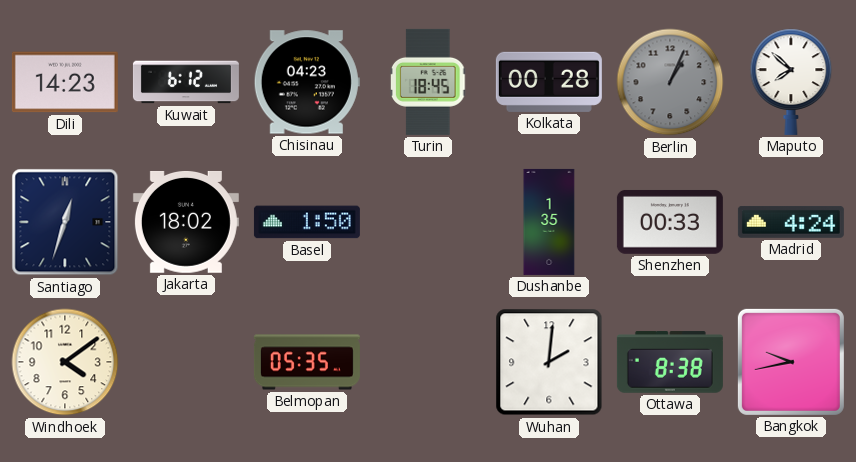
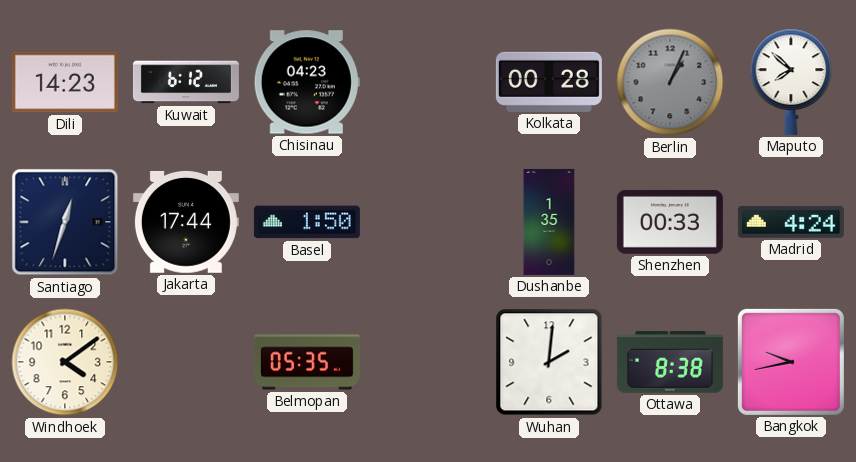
Turin: 18:45 -> none
Jakarta: 18:02 -> 17:44
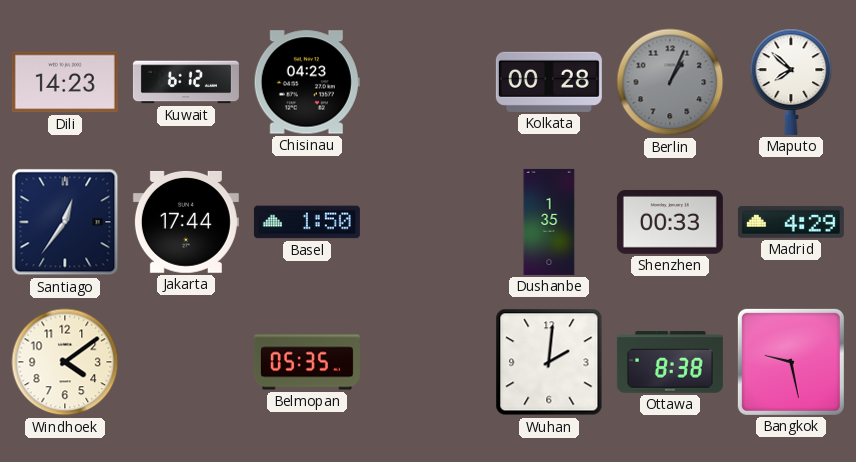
Santiago: 12:33 -> 12:36
Madrid: 4:24 -> 4:29
Bangkok: 9:43 -> 9:28
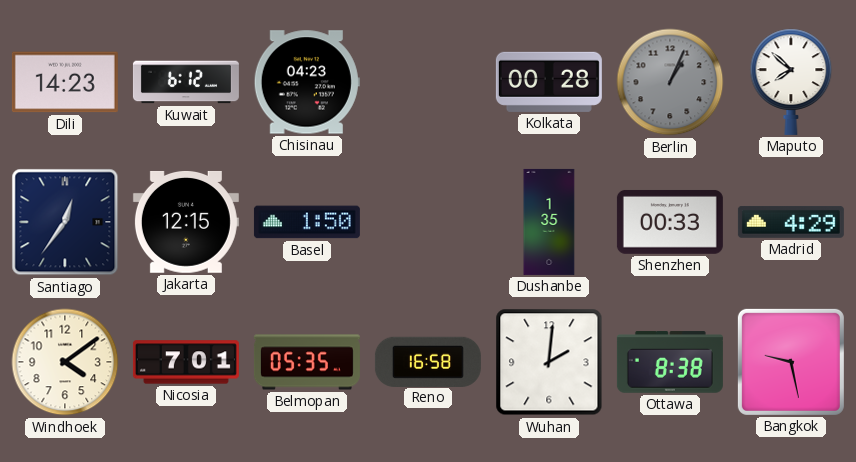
Jakarta: 17:44 -> 12:15
Nicosia: none -> 7:01
Reno: none -> 16:58
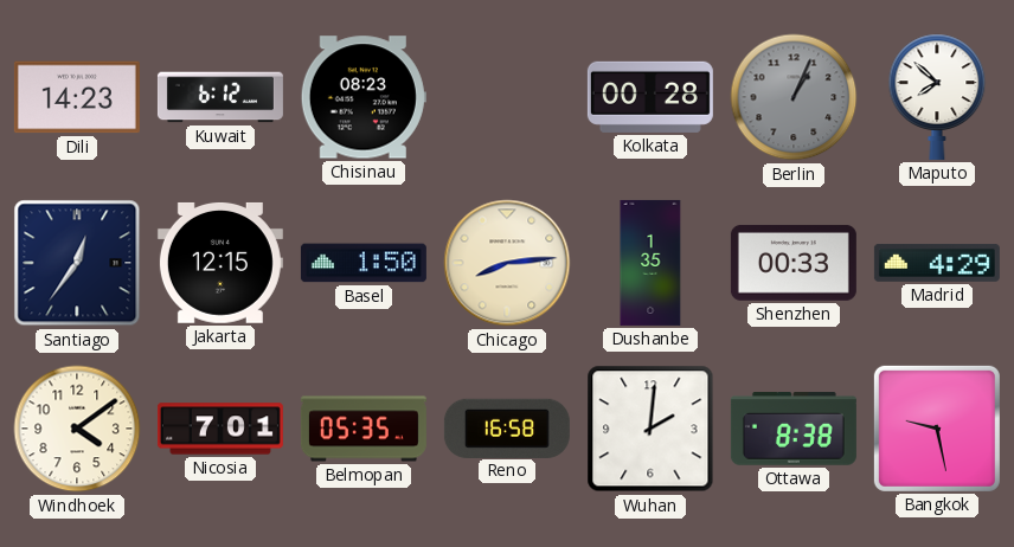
Chisinau: 04:23 -> 08:23
Chicago: none -> 8:14
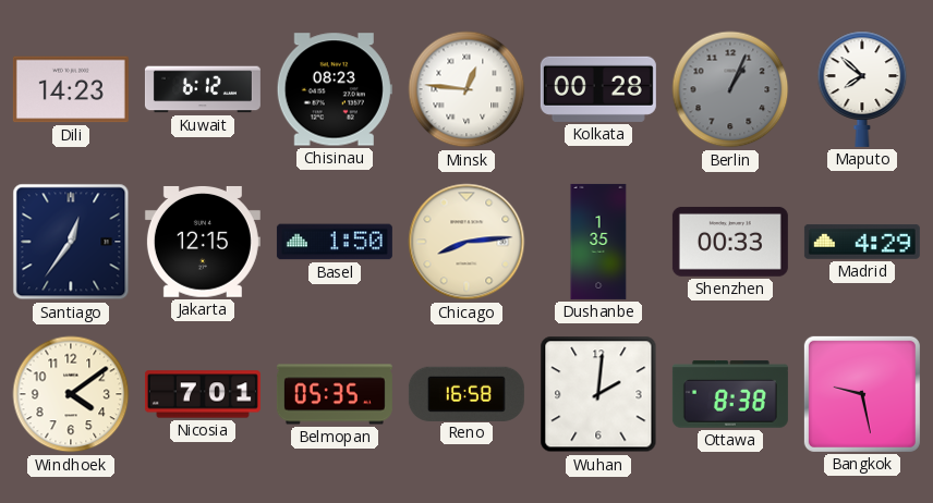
Minsk: none -> 12:46
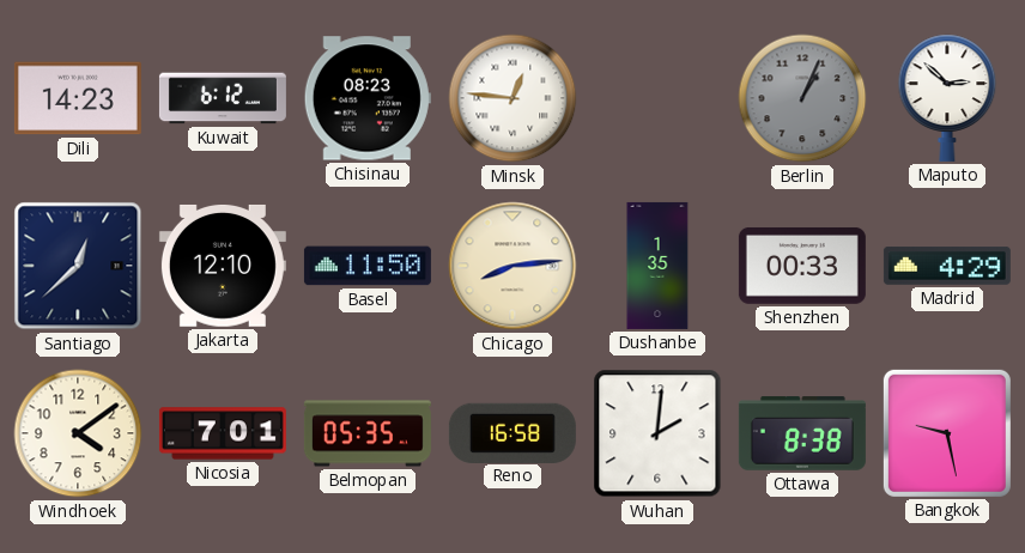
Kolkata: 00:28 -> none
Maputo: 7:52 -> 2:52
Santiago: 12:36 -> 12:38
Jakarta: 12:15 -> 12:10
Basel: 1:50 -> 11:50
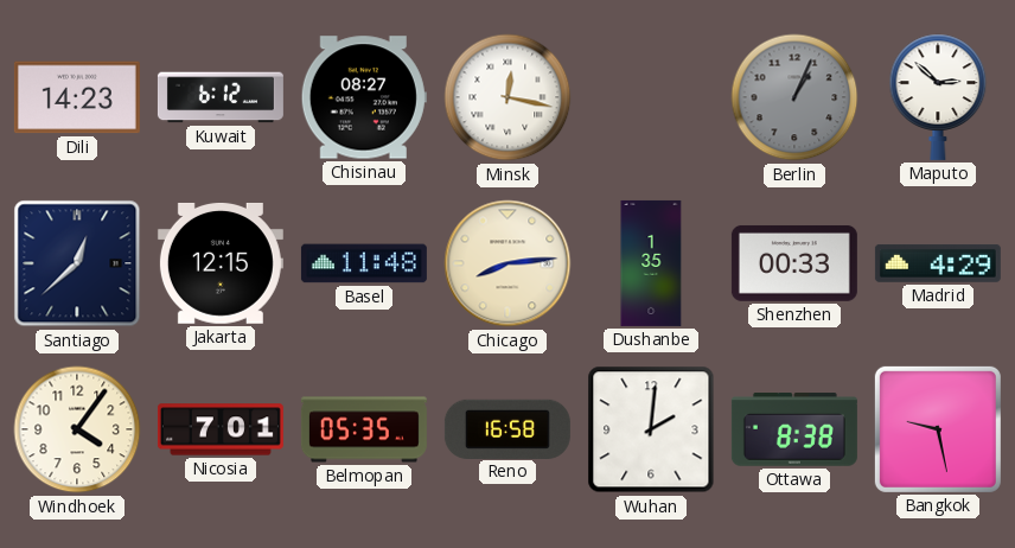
Chisinau: 08:23 -> 08:27
Minsk: 12:46 -> 12:17
Jakarta: 12:10 -> 12:15
Basel: 11:50 -> 11:48
Windhoek: 4:09 -> 4:06
